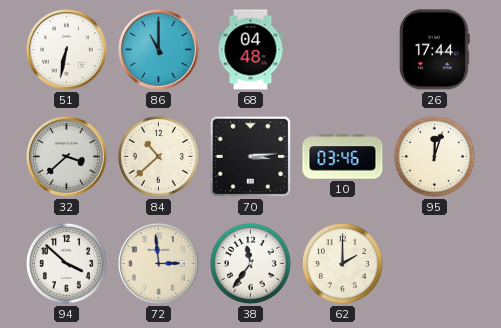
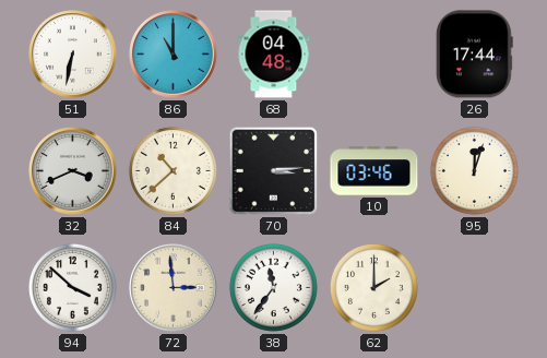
32: 3:38 -> 3:41
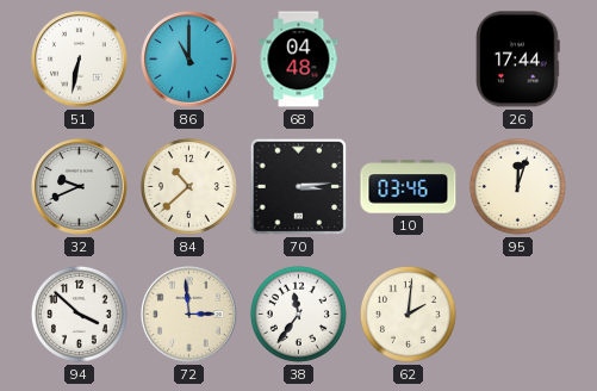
32: 3:41 -> 9:41
62: 2:00 -> 2:01
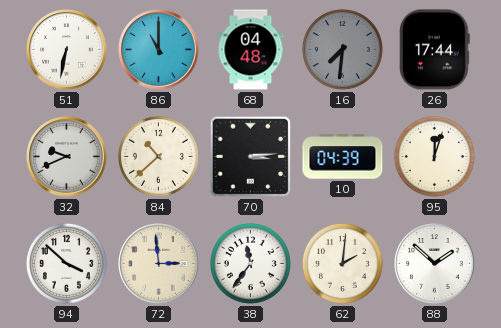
16: none -> 7:31
10: 03:46 -> 04:39
88: none -> 1:52
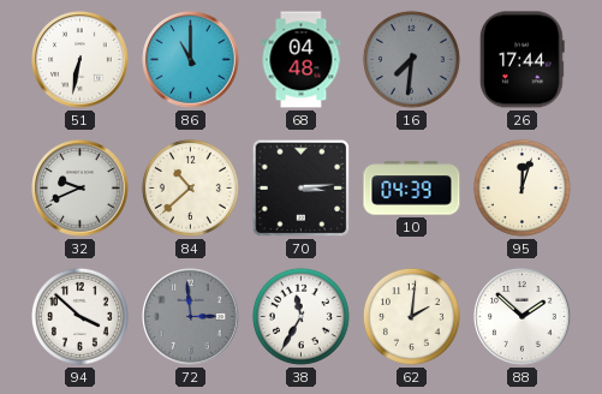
72 dial: cream -> grey
38: 11:36 -> 11:35
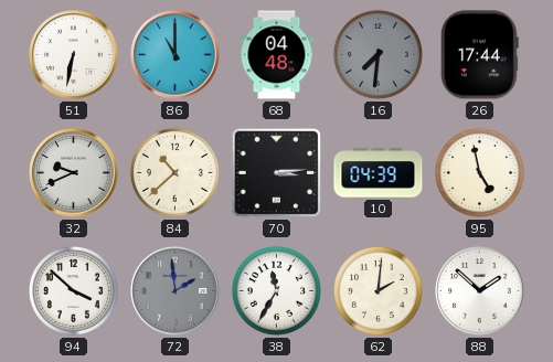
95: 12:03 -> 4:58
72: 2:59 -> 1:59
